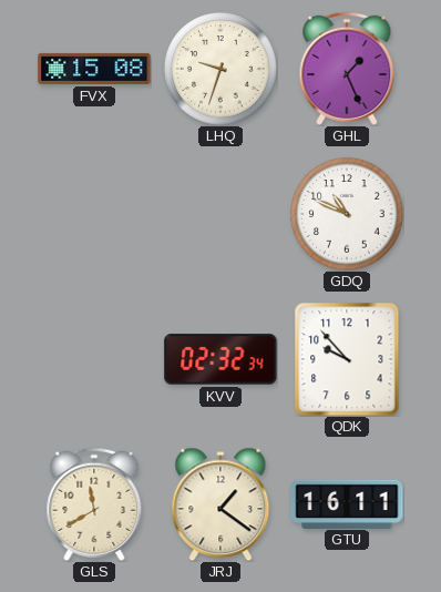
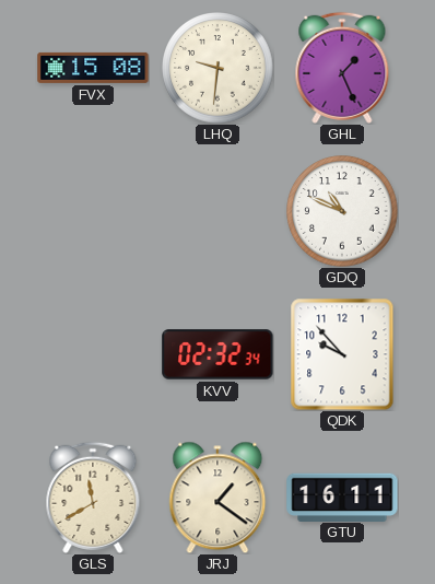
LHQ: 9:33 -> 9:31
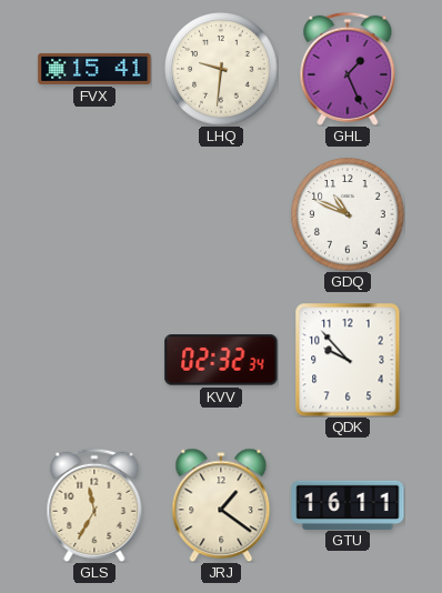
FVX: 15:08 -> 15:41
GLS: 11:40 -> 11:35
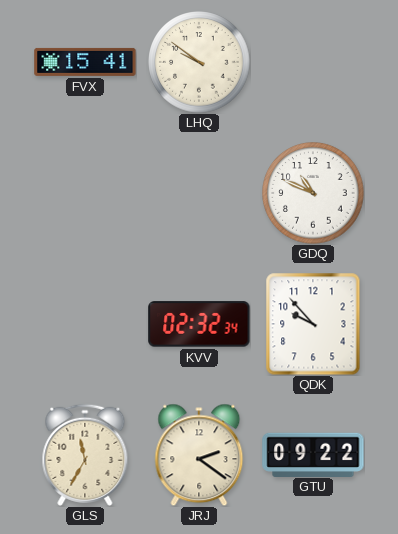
LHQ: 9:31 -> 9:51
GHL: 1:26 -> none
JRJ: 1:21 -> 2:21
GTU: 16:11 -> 09:22
